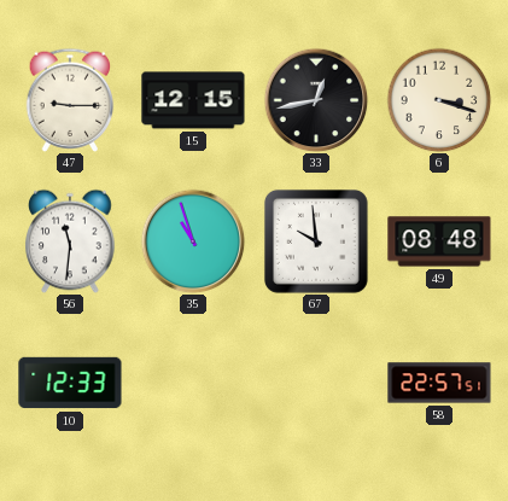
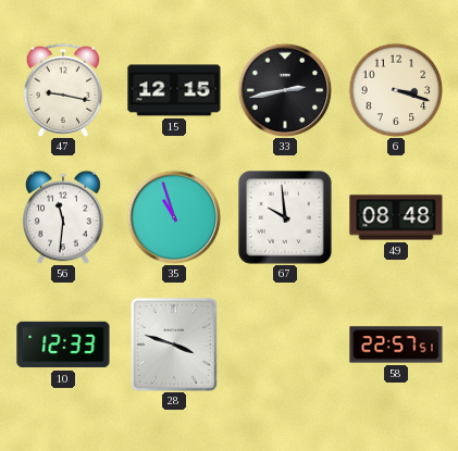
47: 9:15 -> 9:17
33: 12:43 -> 2:43
28: none -> 3:48
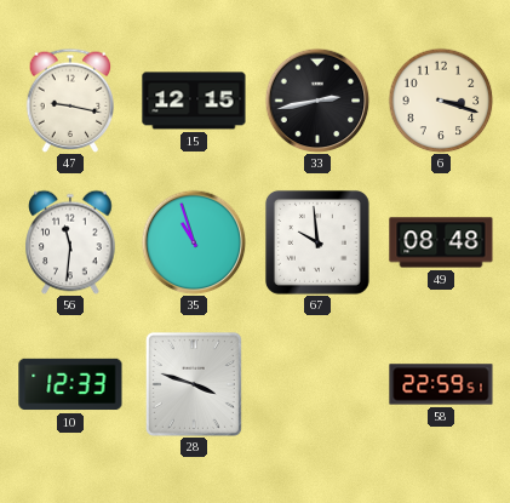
58: 22:57 -> 22:59
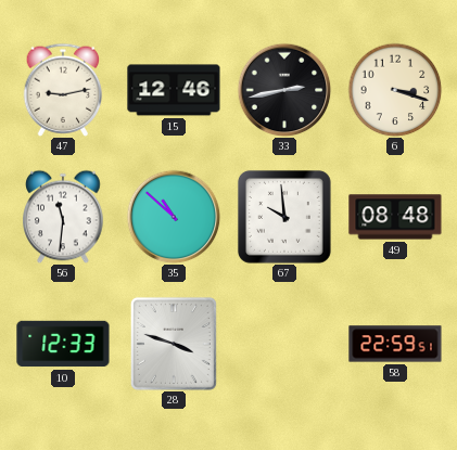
47: 9:17 -> 9:13
15: 12:15 -> 12:46
35: 10:57 -> 10:52
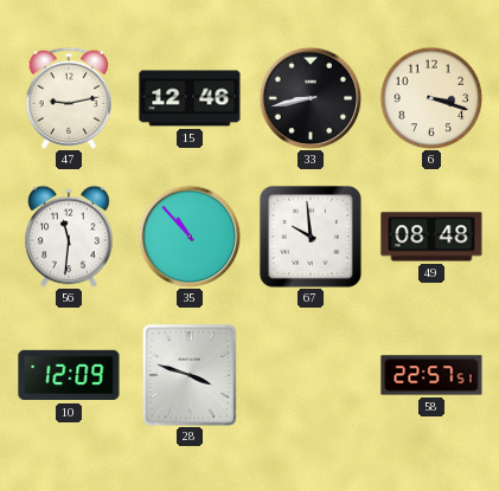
33: 2:43 -> 8:43
35: 10:52 -> 10:53
10: 12:33 -> 12:09
58: 22:59 -> 22:57
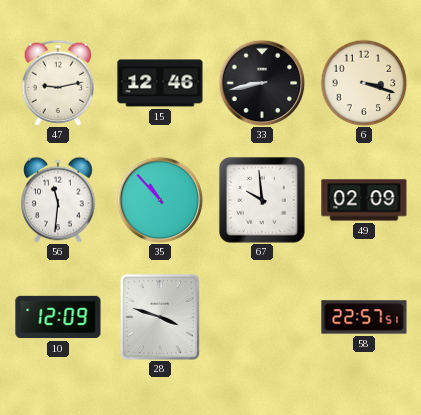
49: 08:48 -> 02:09
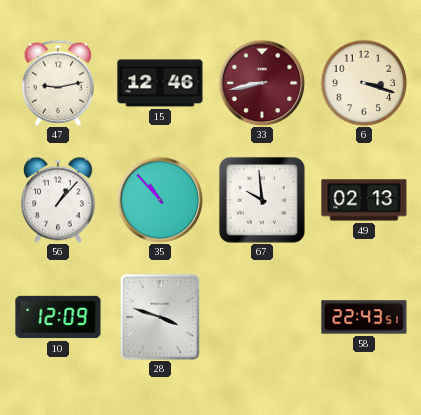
33 dial: black -> burgundy
56: 11:31 -> 1:07
49: 02:09 -> 02:13
58: 22:57 -> 22:43
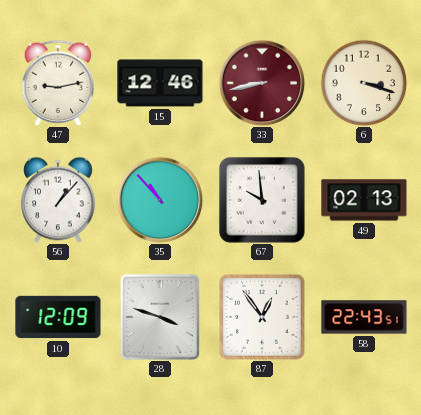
87: none -> 12:54
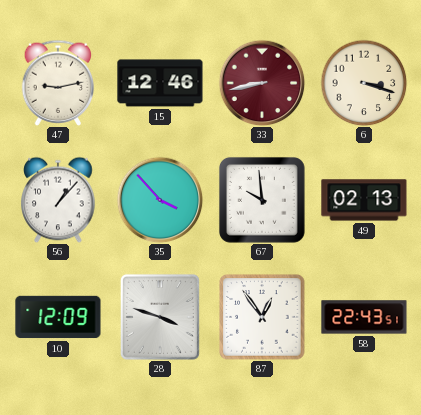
35: 10:53 -> 3:53
